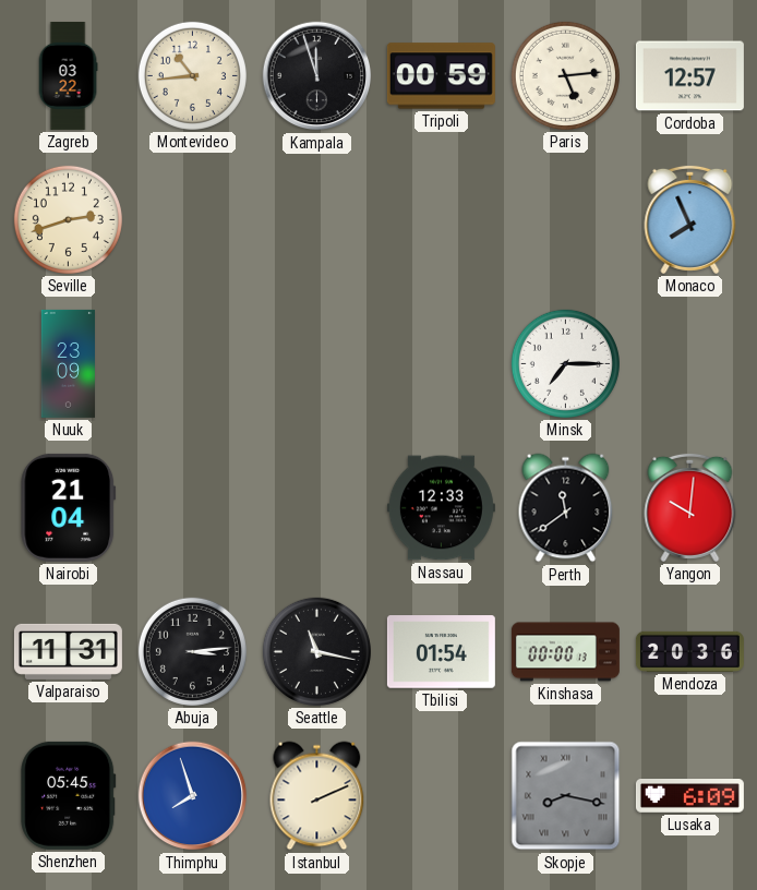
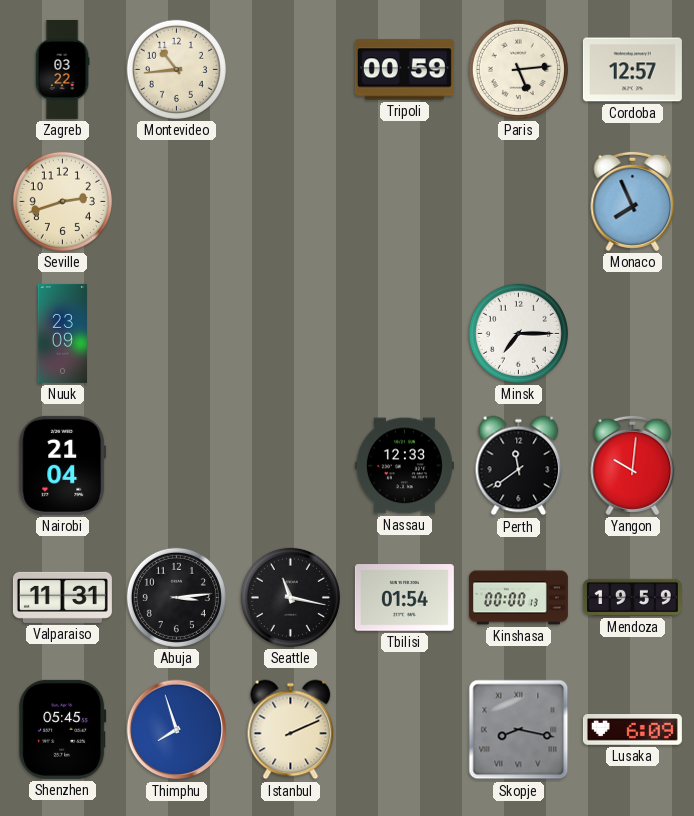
Kampala: 11:57 -> none
Mendoza: 20:36 -> 19:59
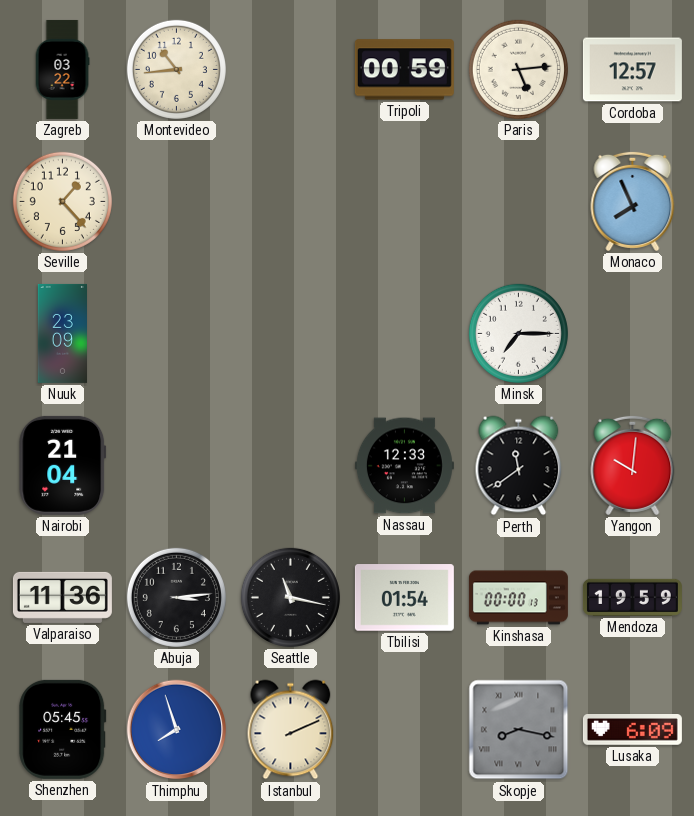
Seville: 2:42 -> 1:23
Valparaiso: 11:31 -> 11:36
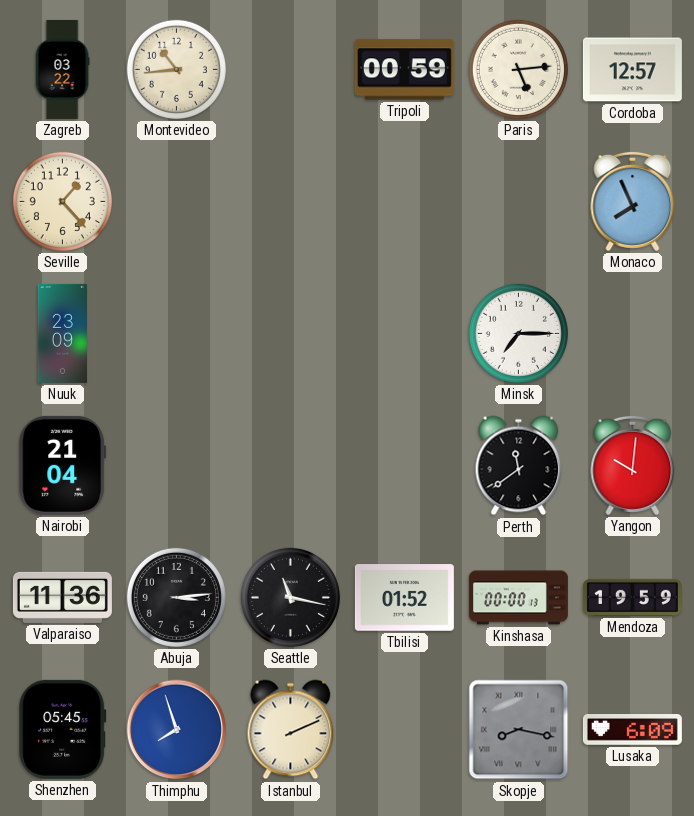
Nassau: 12:33 -> none
Tbilisi: 01:54 -> 01:52
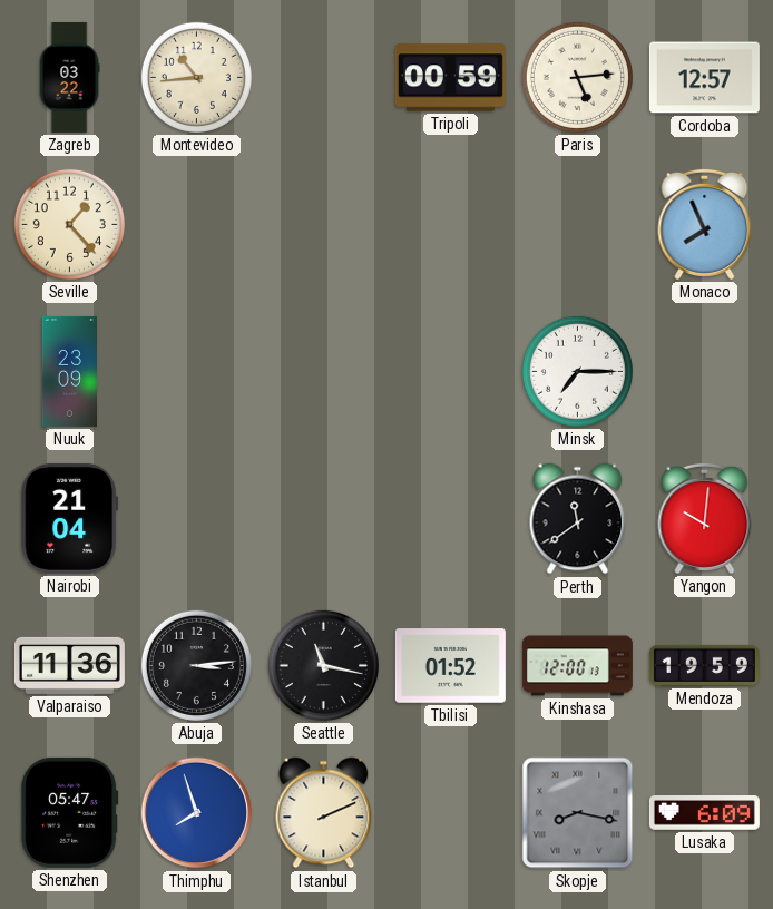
Kinshasa: 00:00 -> 12:00
Shenzhen: 05:45 -> 05:47
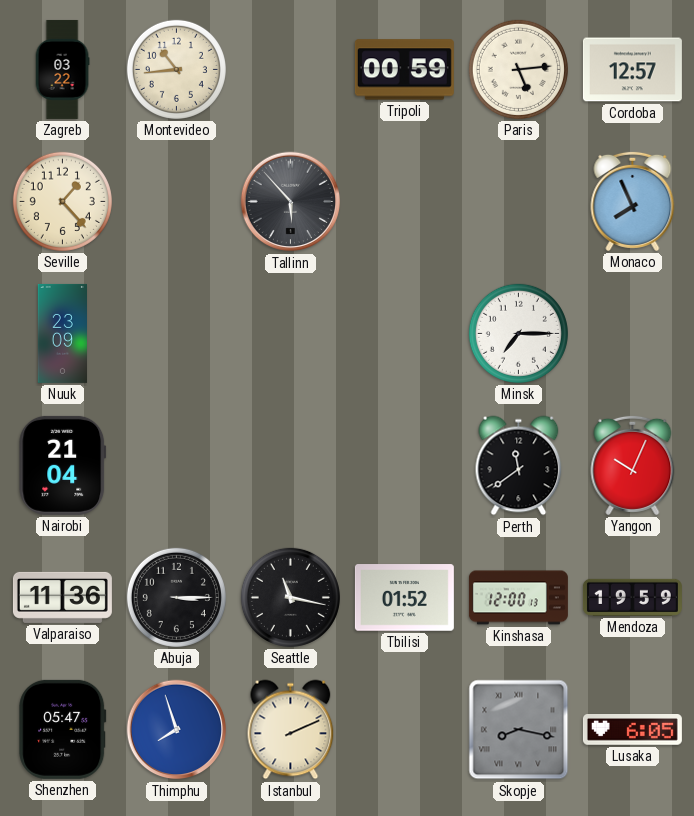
Tallinn: none -> 5:53
Yangon: 10:01 -> 10:04
Abuja: 3:14 -> 3:15
Lusaka: 6:09 -> 6:05
